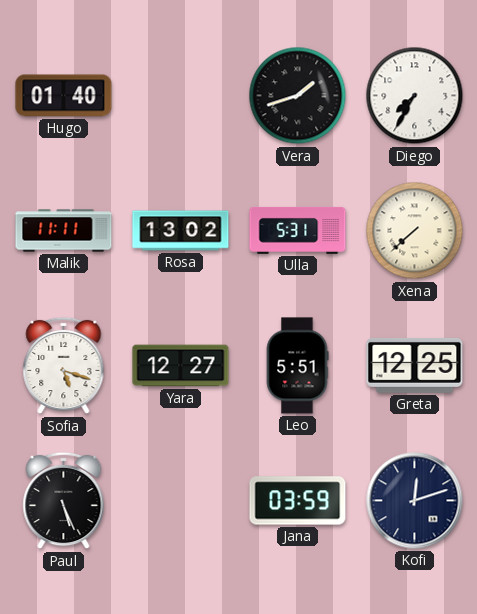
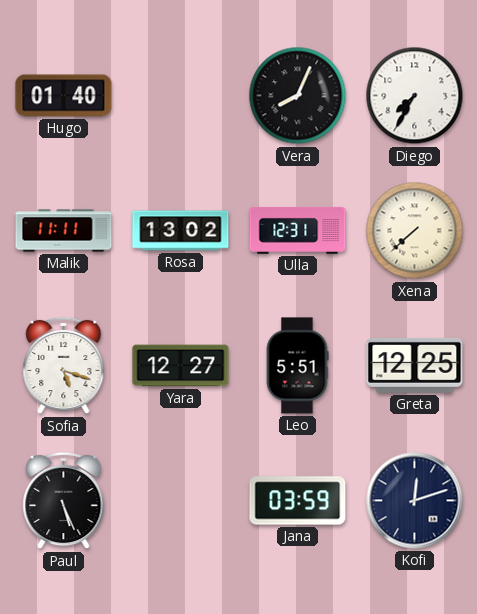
Vera: 1:42 -> 8:04
Ulla: 5:31 -> 12:31
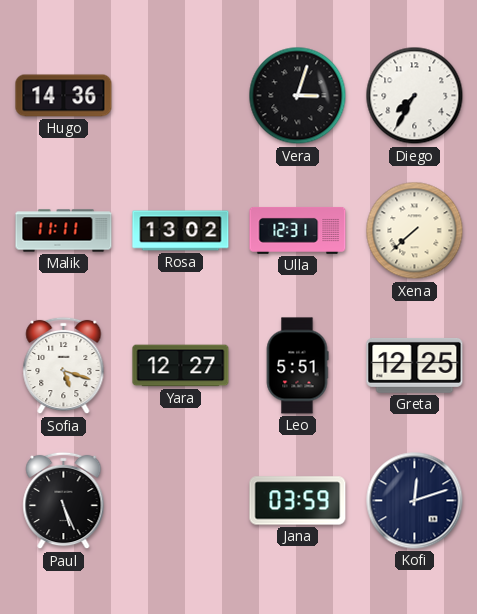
Hugo: 01:40 -> 14:36
Vera: 8:04 -> 3:03
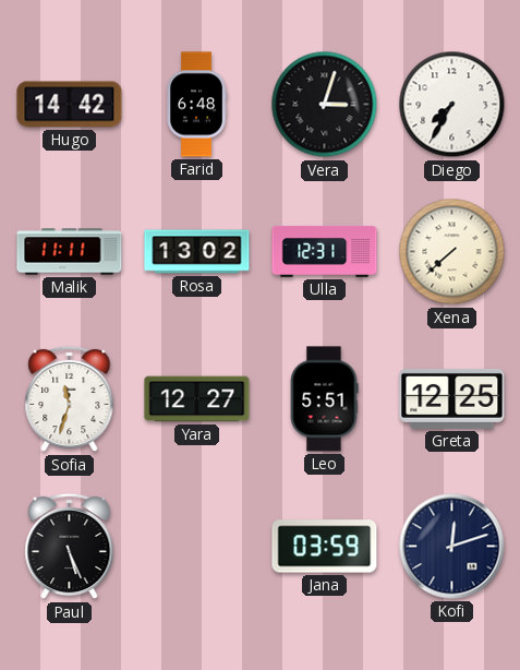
Hugo: 14:36 -> 14:42
Farid: none -> 6:48
Sofia: 5:18 -> 11:33
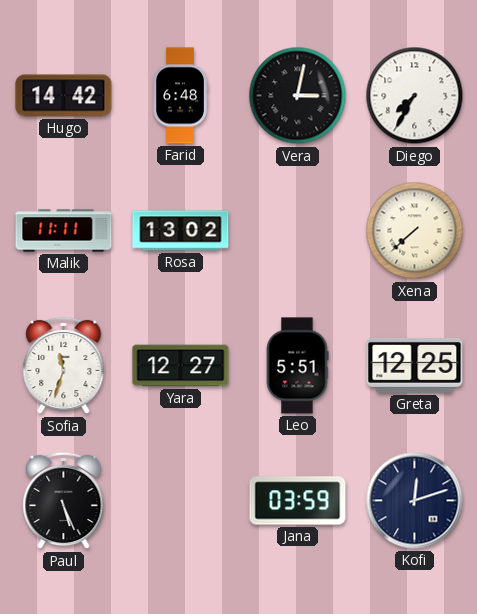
Vera: 3:03 -> 3:02
Ulla: 12:31 -> none
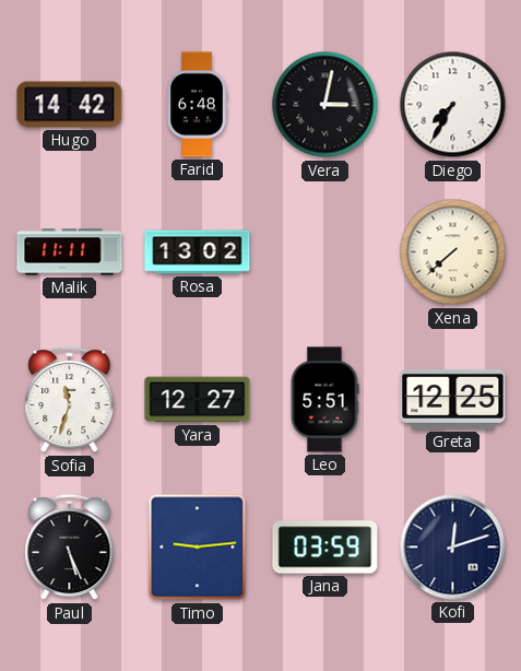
Timo: none -> 9:14
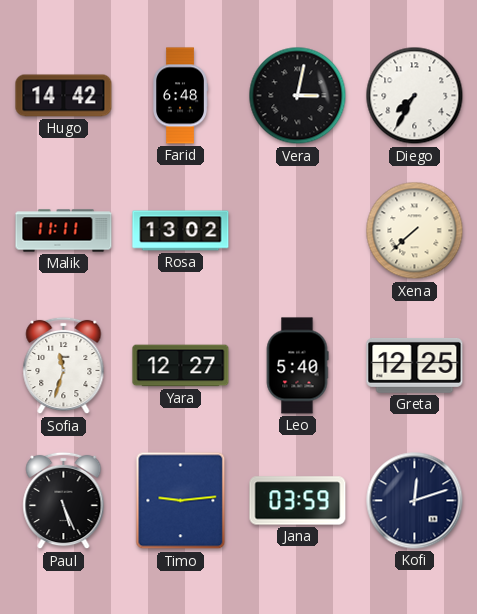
Leo: 5:51 -> 5:40
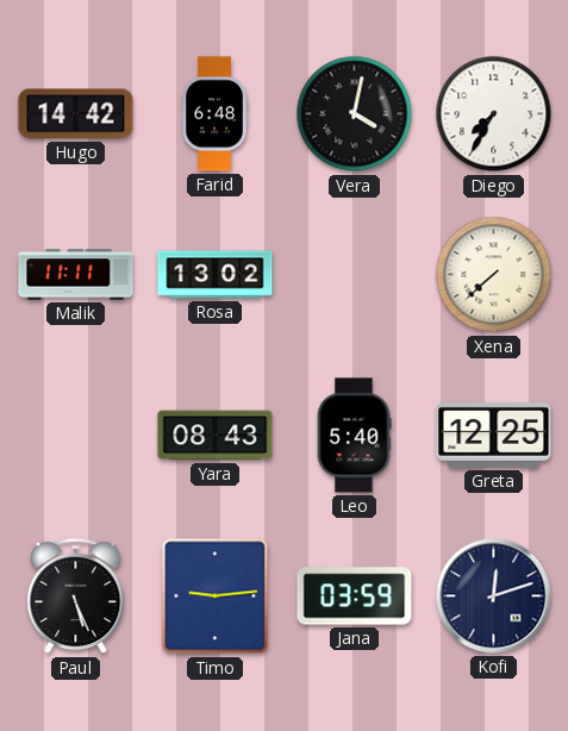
Vera: 3:02 -> 4:02
Sofia: 11:33 -> none
Yara: 12:27 -> 08:43
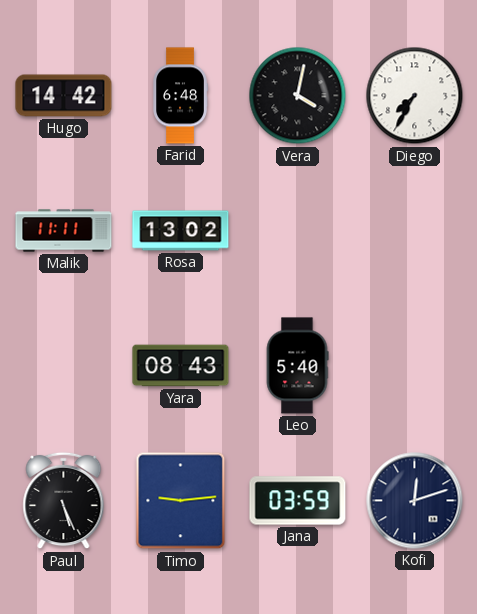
Xena: 7:38 -> none
Greta: 12:25 -> none
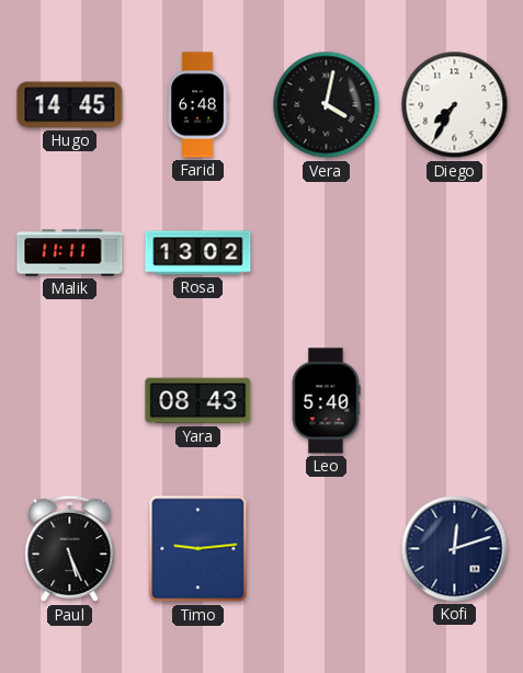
Hugo: 14:42 -> 14:45
Jana: 03:59 -> none
